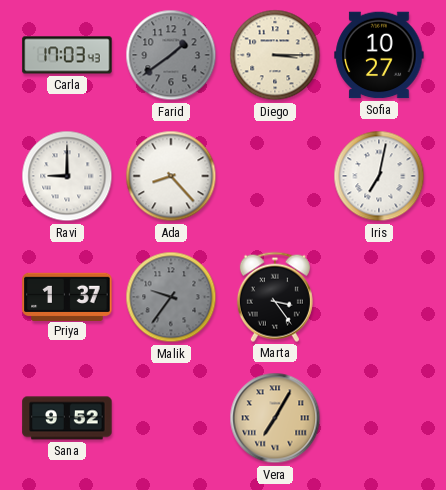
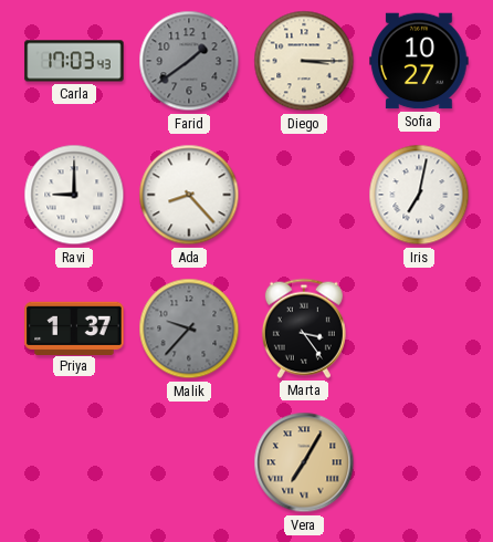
Malik: 9:36 -> 9:37
Sana: 9:52 -> none
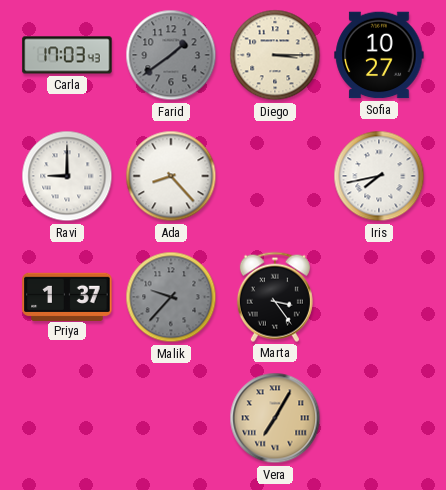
Iris: 7:02 -> 7:43
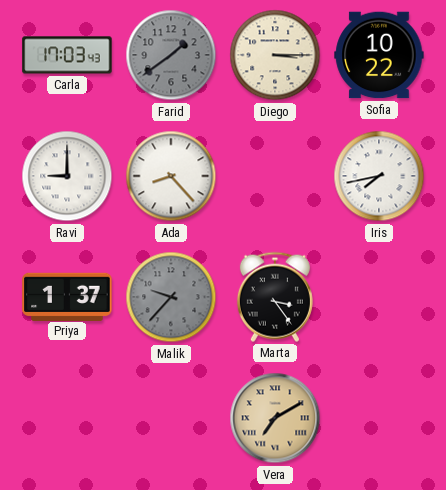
Sofia: 10:27 -> 10:22
Vera: 7:05 -> 7:10
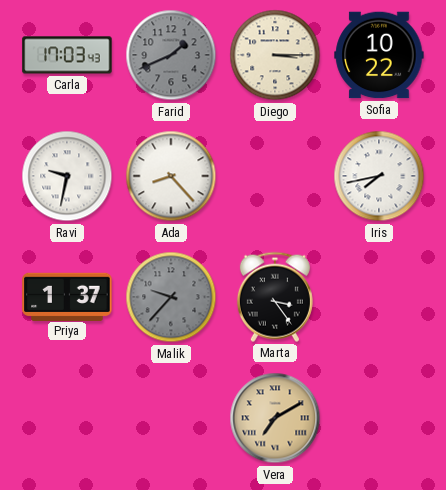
Farid: 1:39 -> 1:41
Ravi: 9:00 -> 9:32
